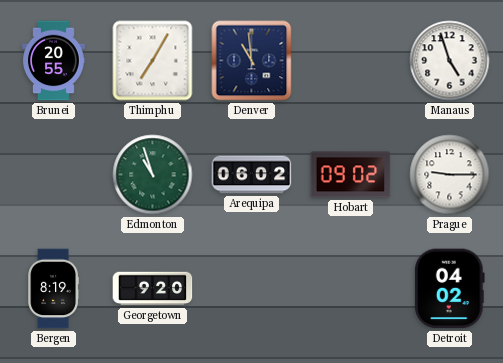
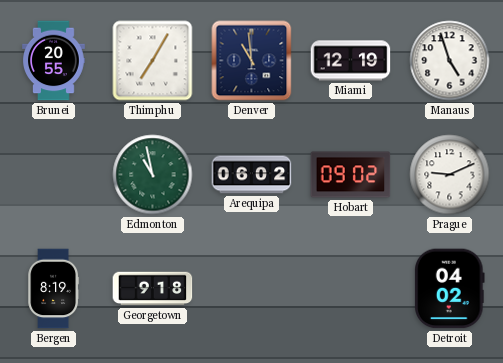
Miami: none -> 12:19
Edmonton: 10:57 -> 10:58
Prague: 9:15 -> 9:11
Georgetown: 9:20 -> 9:18
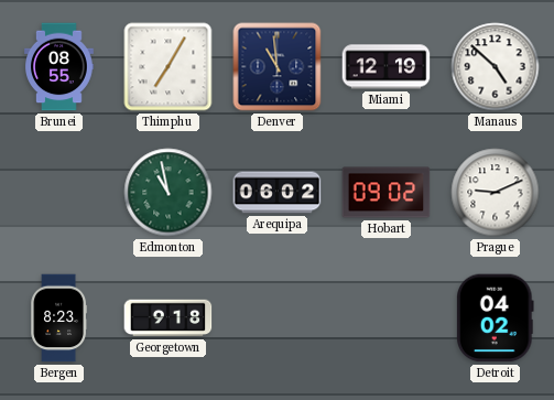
Brunei: 20:55 -> 08:55
Manaus: 4:57 -> 4:52
Bergen: 8:19 -> 8:23
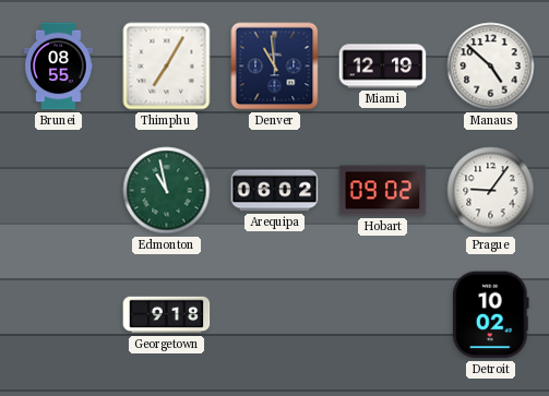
Prague: 9:11 -> 9:06
Bergen: 8:23 -> none
Detroit: 04:02 -> 10:02
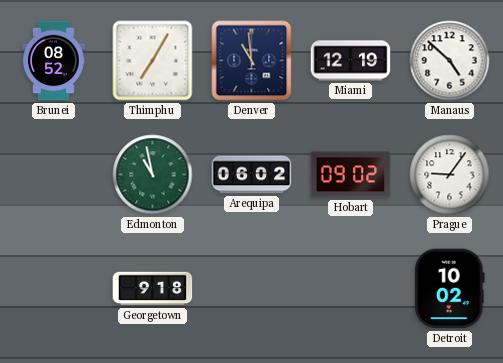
Brunei: 08:55 -> 08:52
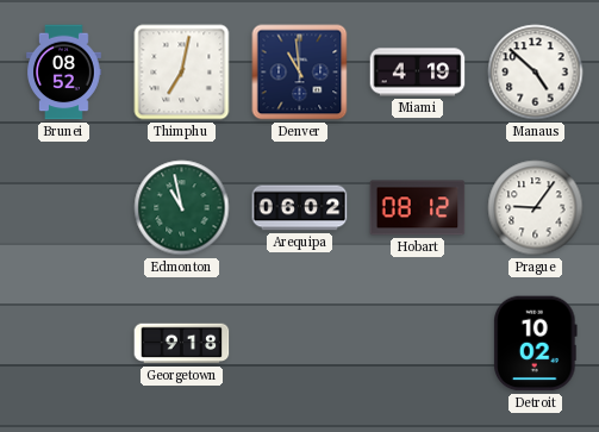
Thimphu: 7:05 -> 7:02
Miami: 12:19 -> 4:19
Hobart: 09:02 -> 08:12
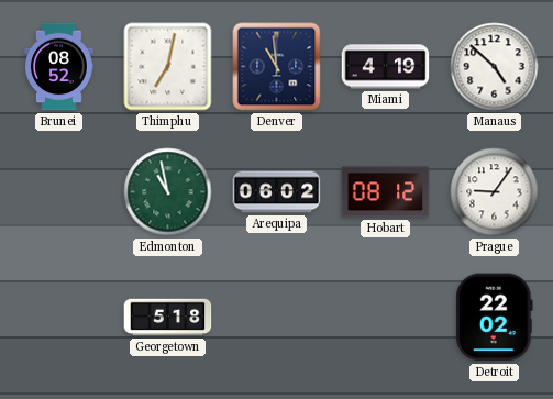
Georgetown: 9:18 -> 5:18
Detroit: 10:02 -> 22:02
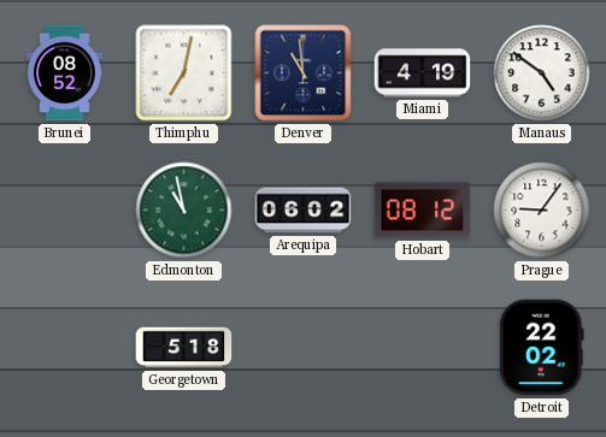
Manaus: 4:52 -> 4:51
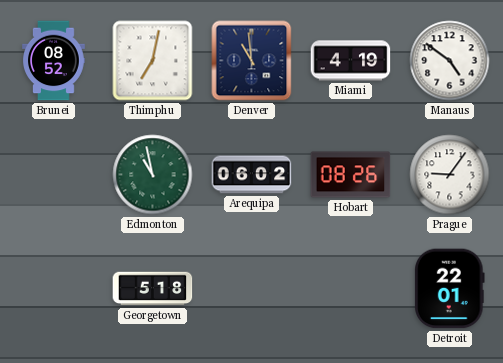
Hobart: 08:12 -> 08:26
Detroit: 22:02 -> 22:01
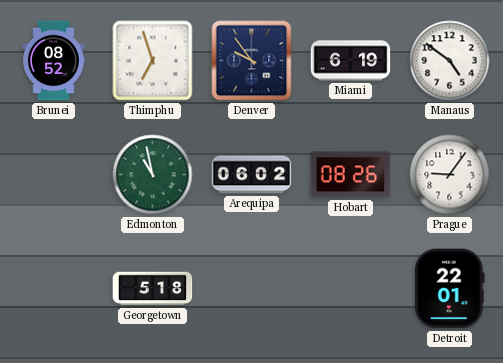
Thimphu: 7:02 -> 6:57
Denver: 10:59 -> 9:54
Miami: 4:19 -> 6:19
